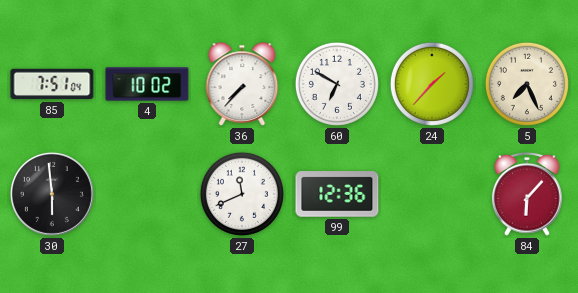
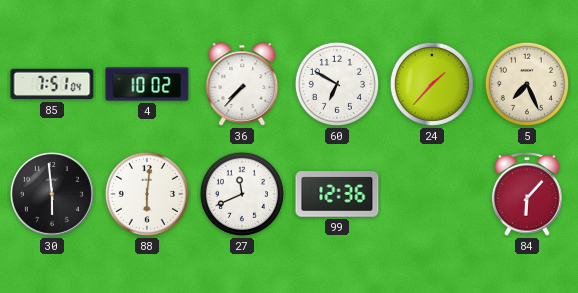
88: none -> 6:01
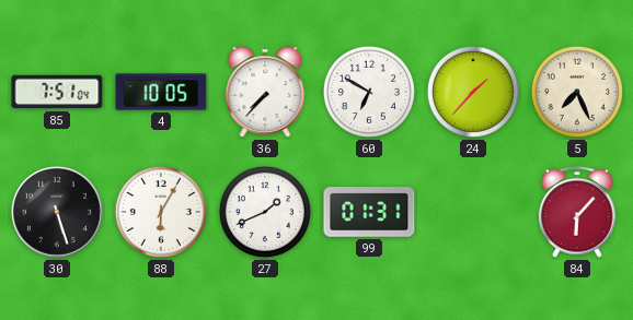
4: 10:02 -> 10:05
30: 5:59 -> 5:27
88: 6:01 -> 6:05
27: 11:41 -> 1:41
99: 12:36 -> 01:31
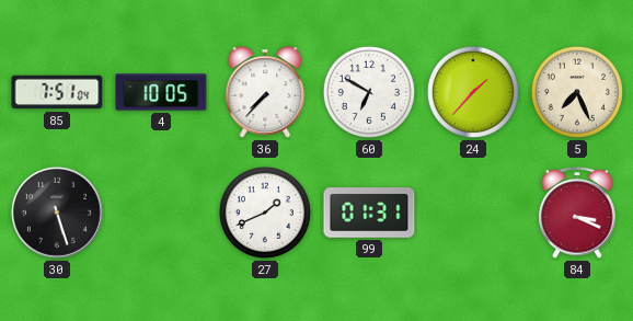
88: 6:05 -> none
84: 6:07 -> 3:19
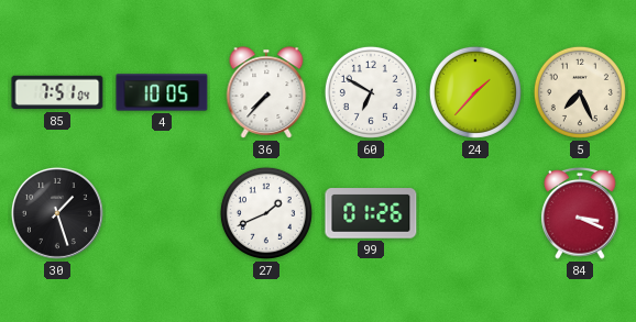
30: 5:27 -> 1:27
99: 01:31 -> 01:26
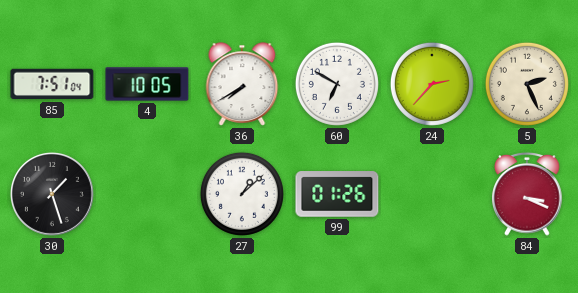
36: 7:37 -> 7:40
24: 1:37 -> 2:37
5: 7:26 -> 2:26
27: 1:41 -> 1:08
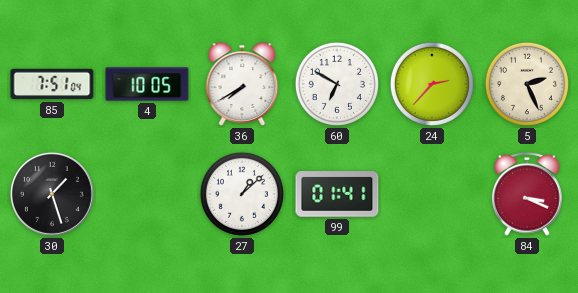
99: 01:26 -> 01:41
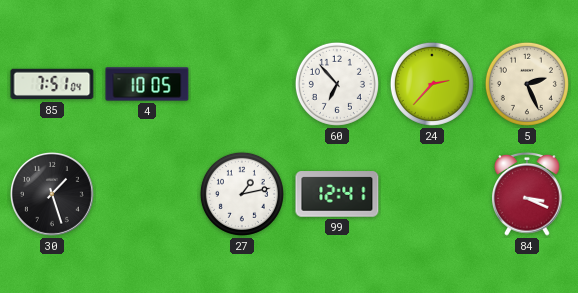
36: 7:40 -> none
60: 6:50 -> 6:53
27: 1:08 -> 1:13
99: 01:41 -> 12:41
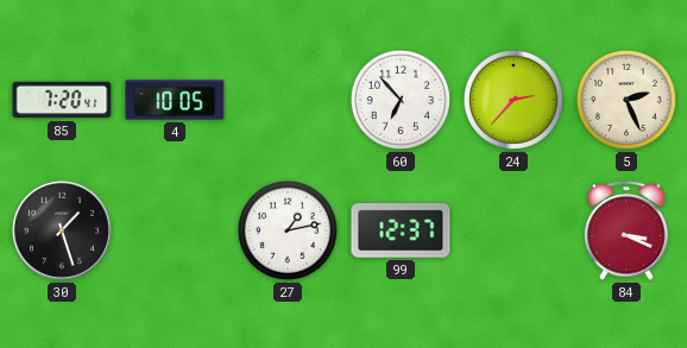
85: 7:51 -> 7:20
99: 12:41 -> 12:37
